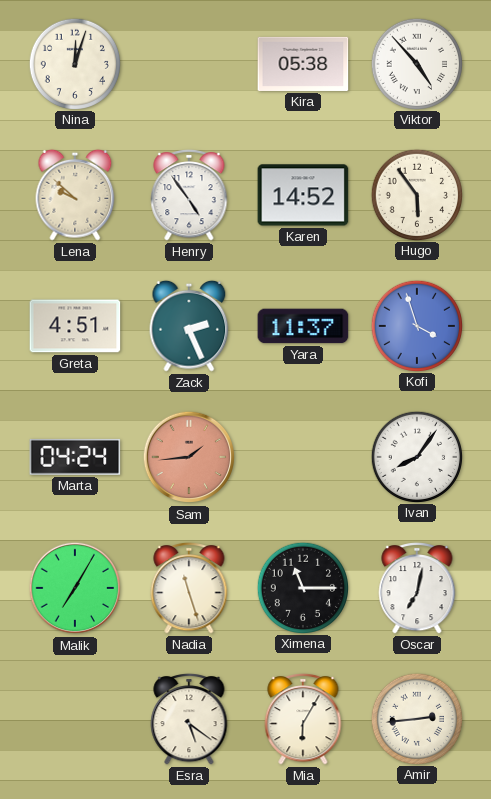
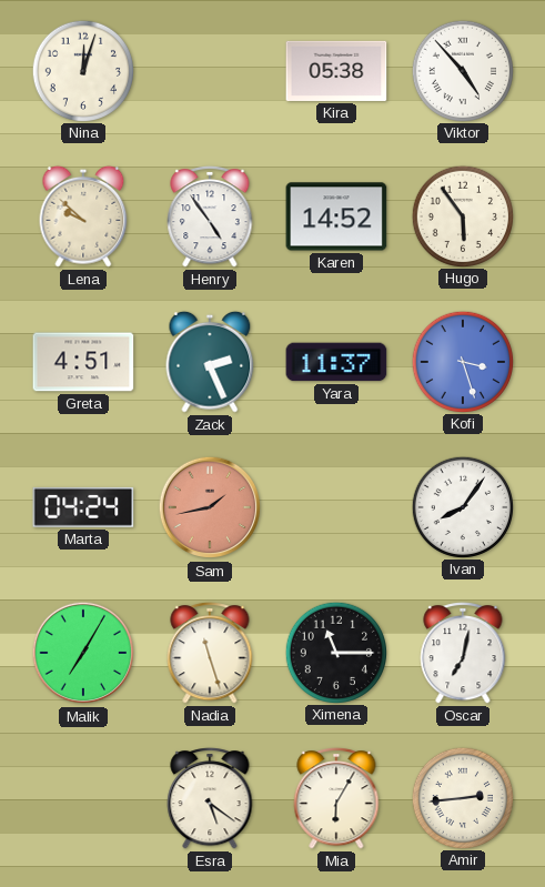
Kofi: 3:57 -> 3:27
Sam: 1:44 -> 1:43
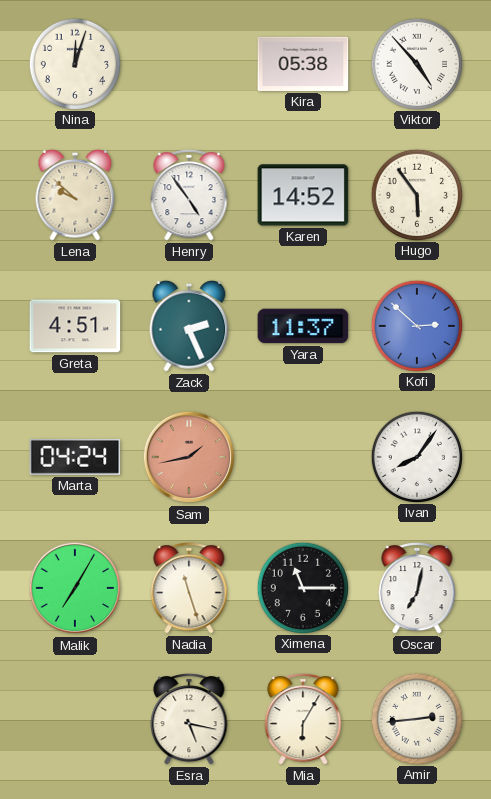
Kofi: 3:27 -> 2:52
Esra: 5:21 -> 5:17
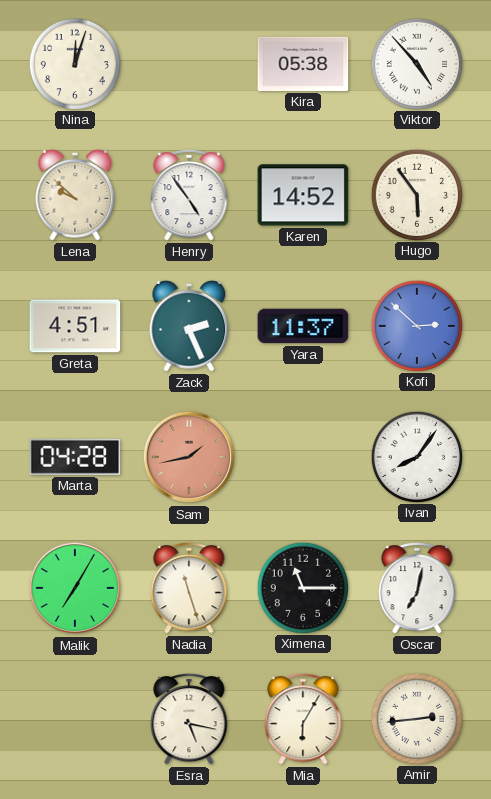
Marta: 04:24 -> 04:28
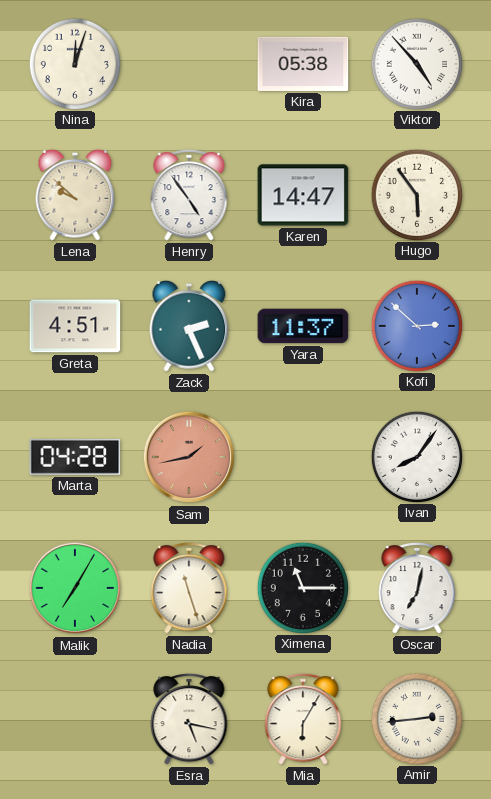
Karen: 14:52 -> 14:47
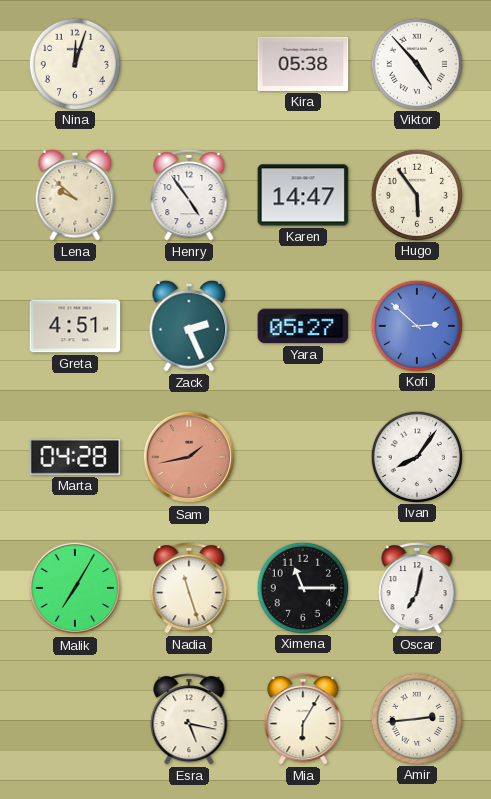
Yara: 11:37 -> 05:27
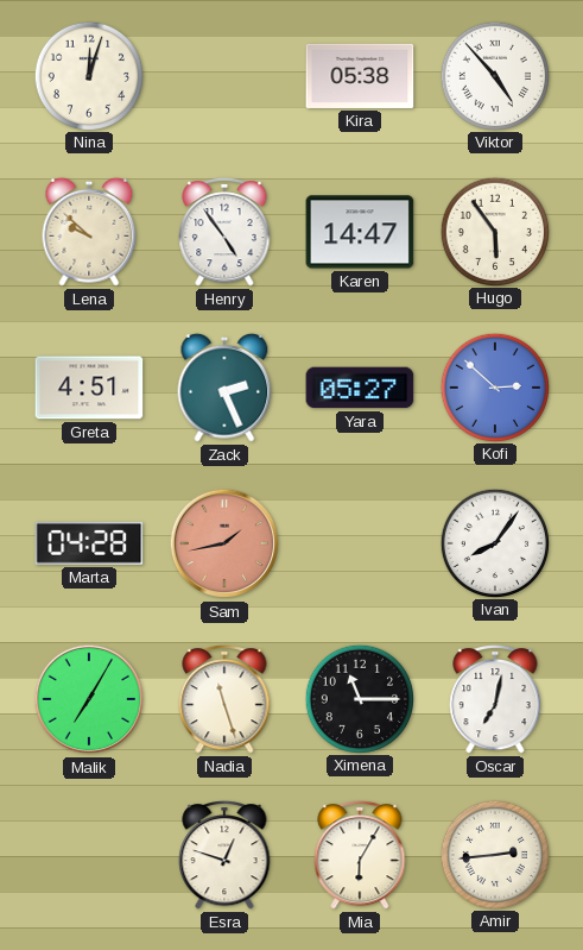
Esra: 5:17 -> 12:48
